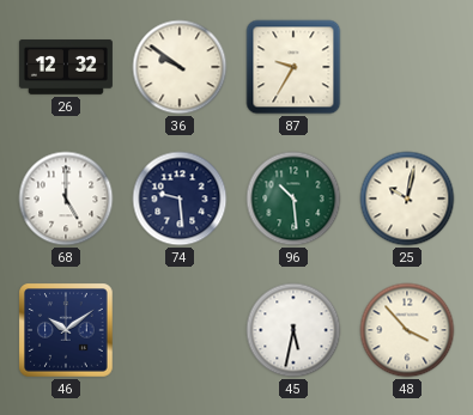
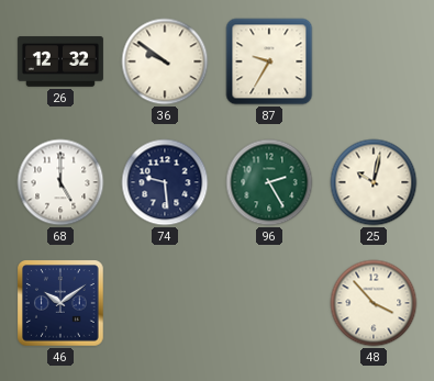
96: 10:29 -> 2:25
45: 5:32 -> none
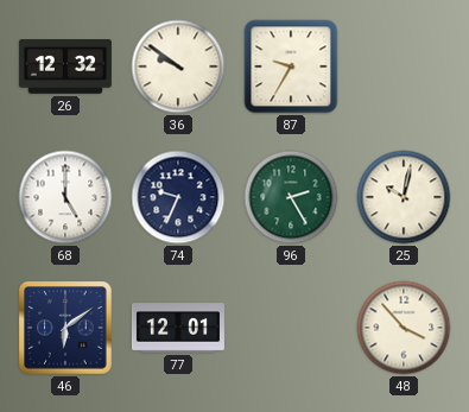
74: 9:29 -> 9:34
46: 10:09 -> 6:09
77: none -> 12:01
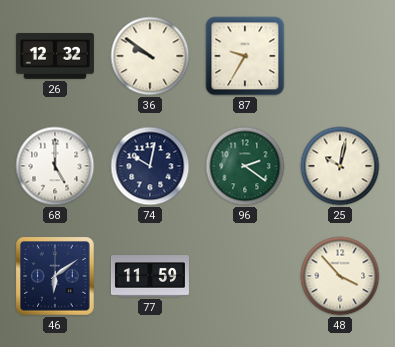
74: 9:34 -> 10:02
96: 2:25 -> 2:21
77: 12:01 -> 11:59
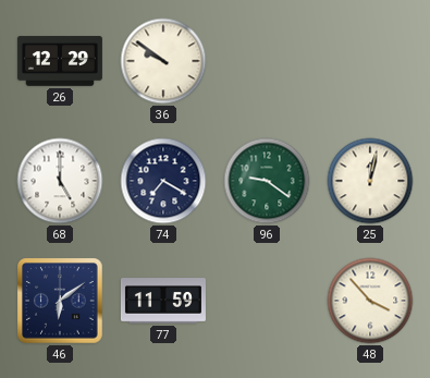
26: 12:32 -> 12:29
87: 9:35 -> none
74: 10:02 -> 7:20
96: 2:21 -> 9:21
25: 10:02 -> 12:02
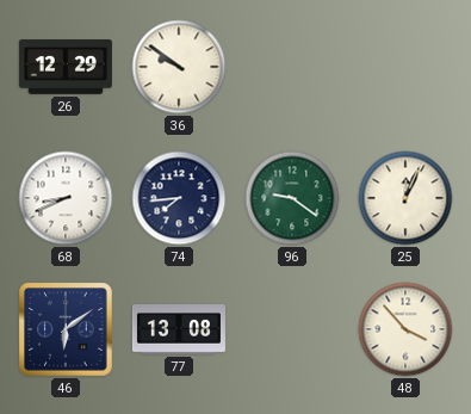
68: 5:00 -> 8:41
74: 7:20 -> 7:44
25: 12:02 -> 12:04
77: 11:59 -> 13:08
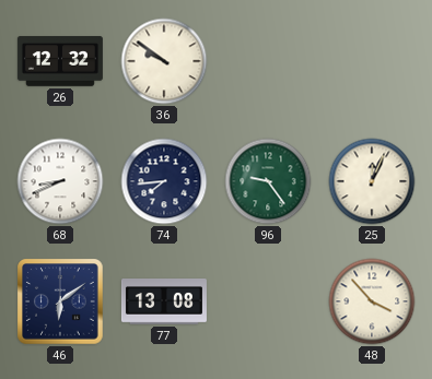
26: 12:29 -> 12:32
96: 9:21 -> 9:24
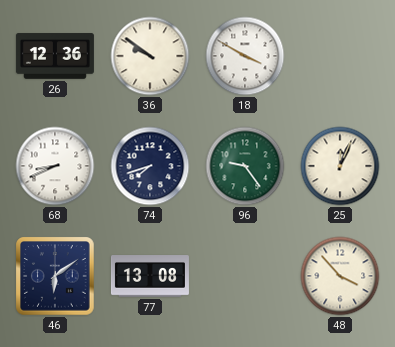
26: 12:32 -> 12:36
18: none -> 3:50
74: 7:44 -> 7:42
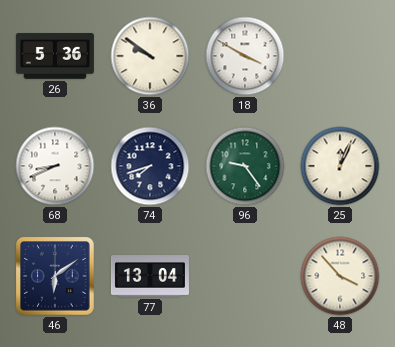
26: 12:36 -> 5:36
77: 13:08 -> 13:04
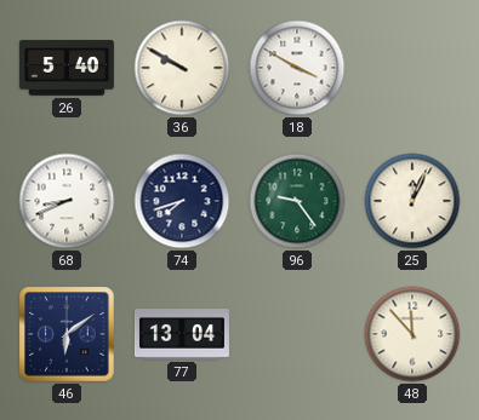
26: 5:36 -> 5:40
36: 9:51 -> 9:50
48: 3:53 -> 11:53
